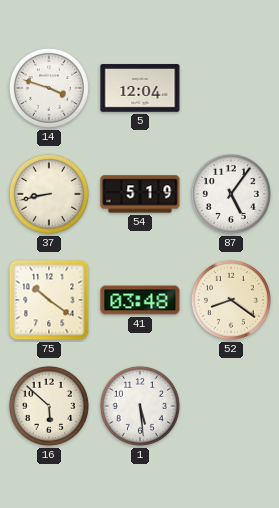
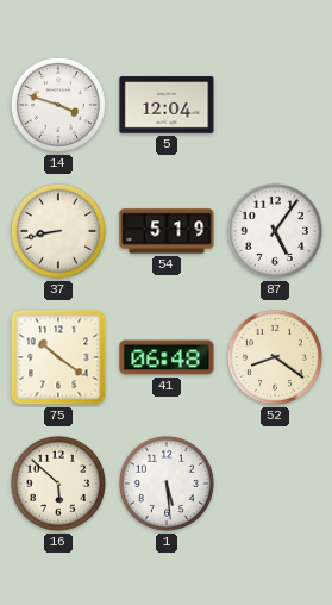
41: 03:48 -> 06:48
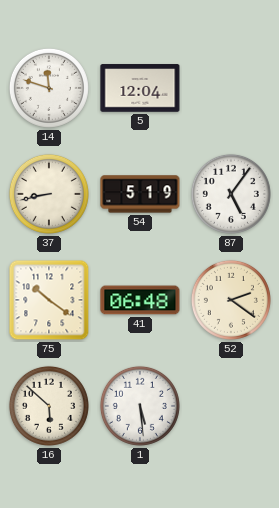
14: 3:48 -> 11:48
52: 8:21 -> 2:21
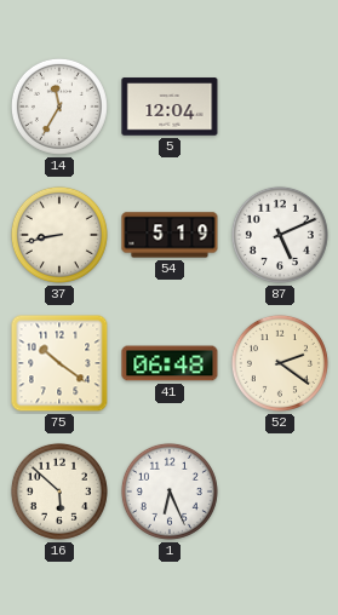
14: 11:48 -> 11:35
87: 5:06 -> 5:11
1: 5:29 -> 6:26
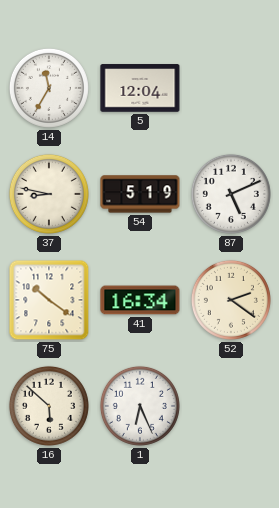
37: 8:43 -> 8:47
41: 06:48 -> 16:34
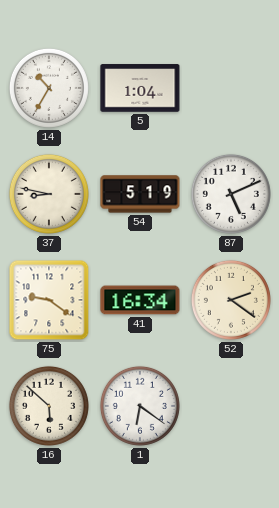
14: 11:35 -> 10:35
5: 12:04 -> 1:04
75: 10:21 -> 9:21
1: 6:26 -> 6:21
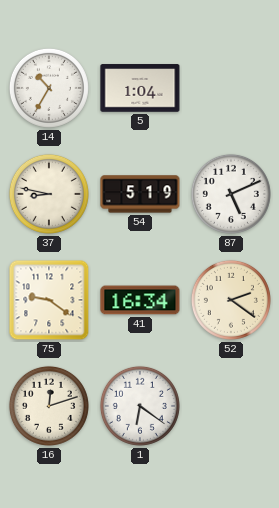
16: 5:52 -> 12:12
